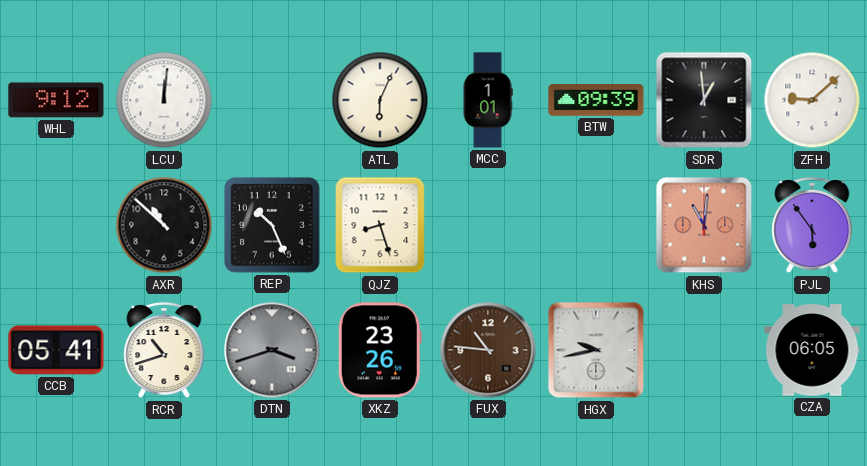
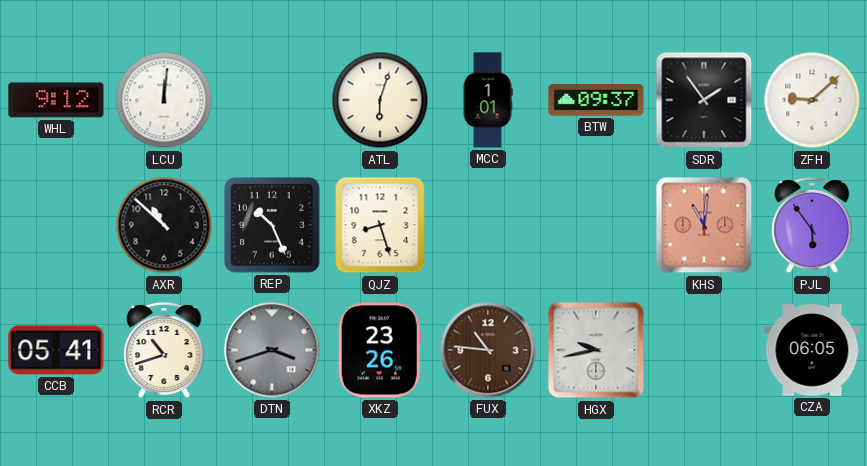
ATL: 6:04 -> 6:03
BTW: 09:39 -> 09:37
SDR: 12:59 -> 1:54
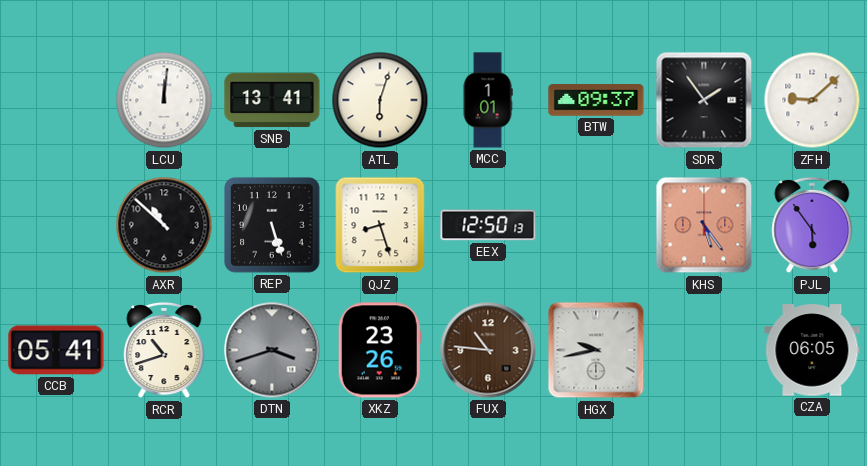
WHL: 9:12 -> none
SNB: none -> 13:41
REP: 10:26 -> 5:27
EEX: none -> 12:50
KHS: 11:01 -> 5:24
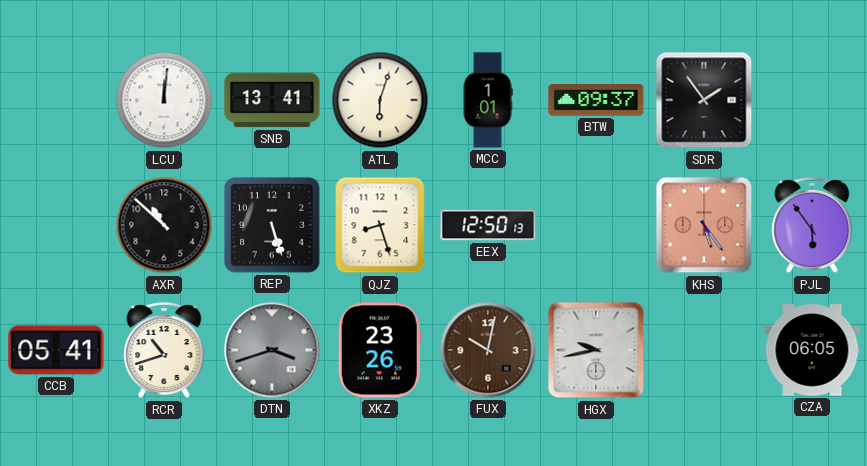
ZFH: 9:08 -> none
FUX: 10:46 -> 10:02
